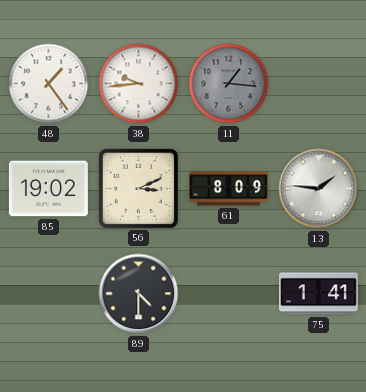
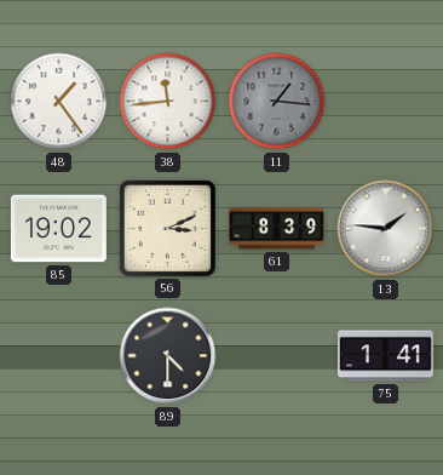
38: 9:44 -> 11:44
61: 8:09 -> 8:39
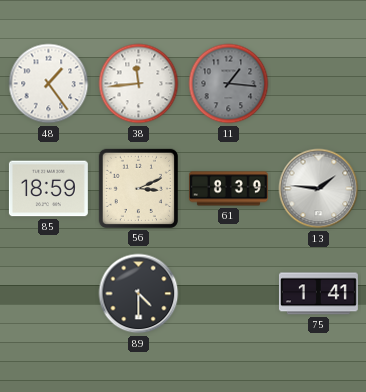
85: 19:02 -> 18:59
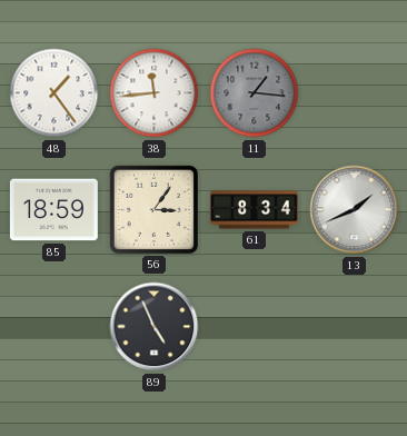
56: 3:11 -> 3:06
61: 8:39 -> 8:34
13: 1:46 -> 1:41
89: 4:30 -> 4:56
75: 1:41 -> none
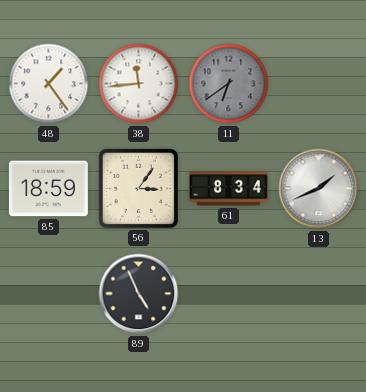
11: 1:16 -> 6:39
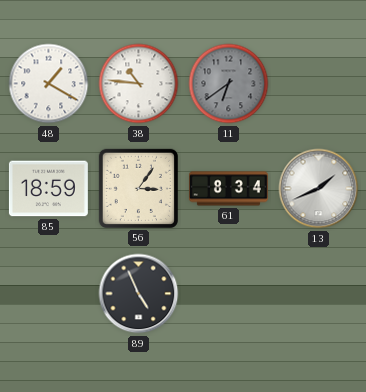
48: 1:24 -> 1:20
38: 11:44 -> 10:46
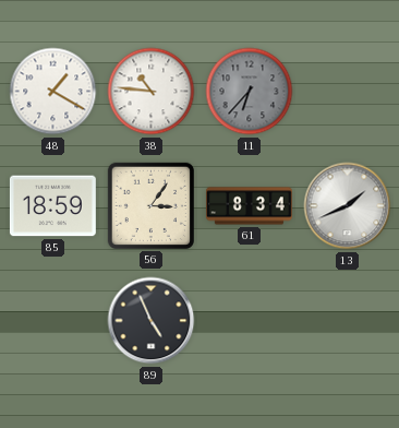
11: 6:39 -> 6:37
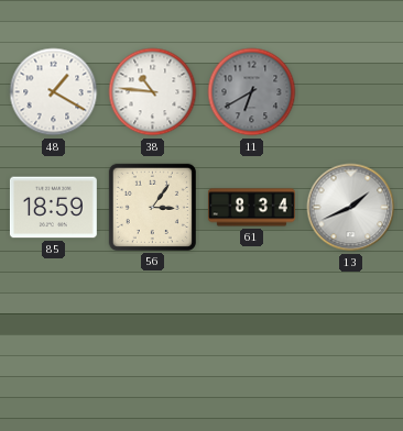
11: 6:37 -> 6:40
89: 4:56 -> none
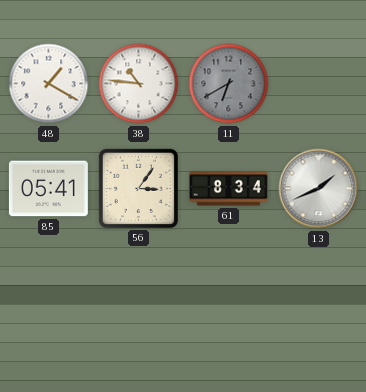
85: 18:59 -> 05:41
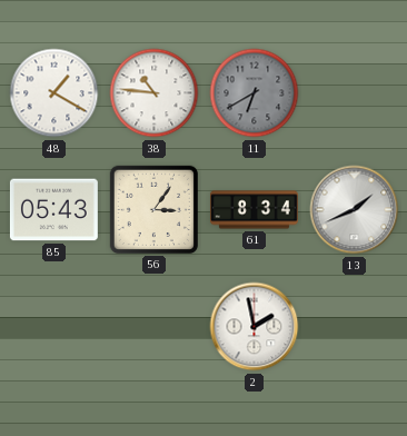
85: 05:41 -> 05:43
2: none -> 1:58
